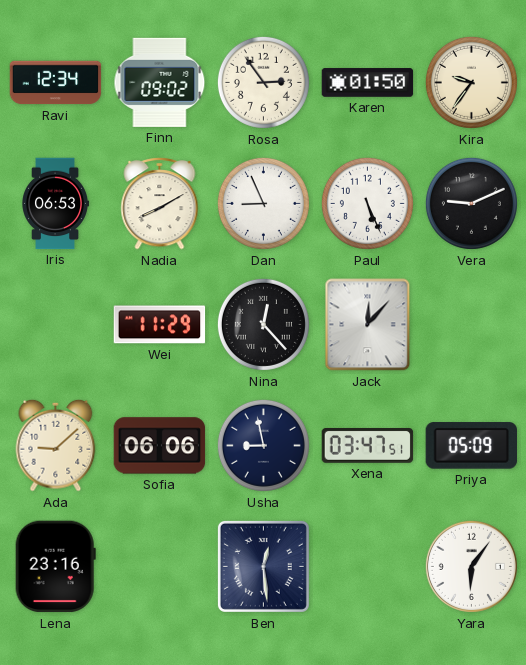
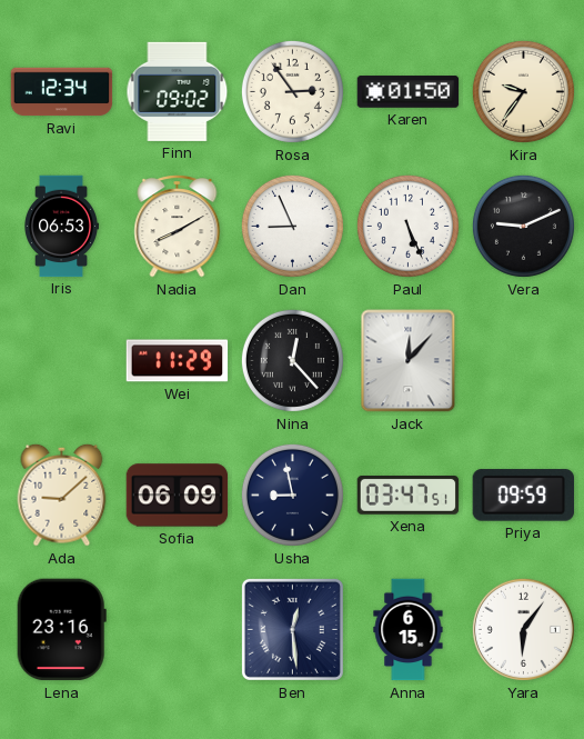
Sofia: 06:06 -> 06:09
Priya: 05:09 -> 09:59
Anna: none -> 6:15
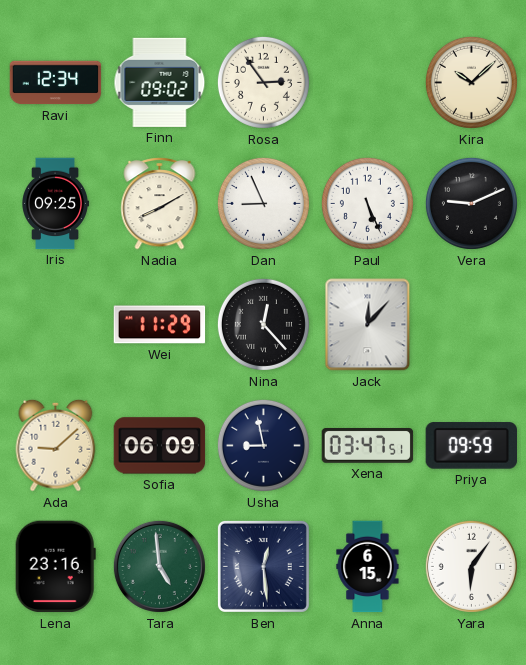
Karen: 01:50 -> none
Kira: 9:36 -> 10:08
Iris: 06:53 -> 09:25
Tara: none -> 4:59
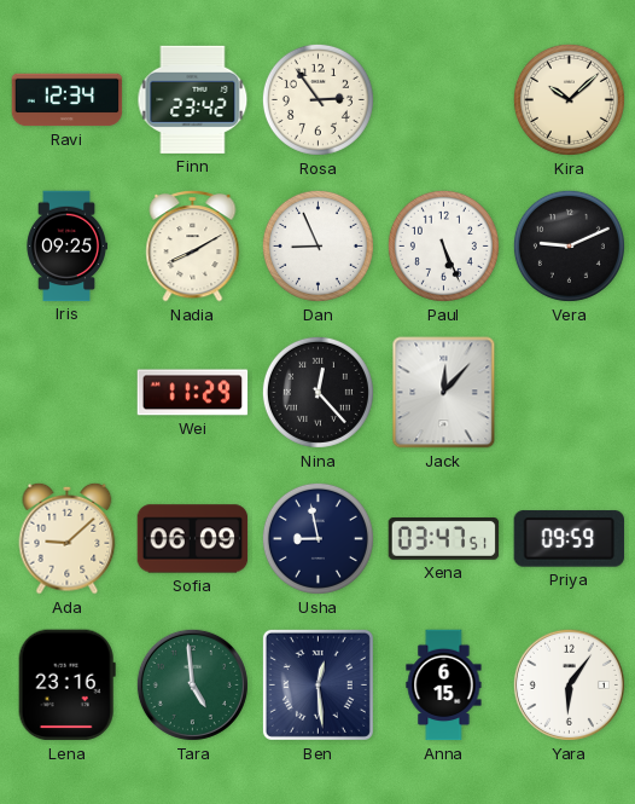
Finn: 09:02 -> 23:42
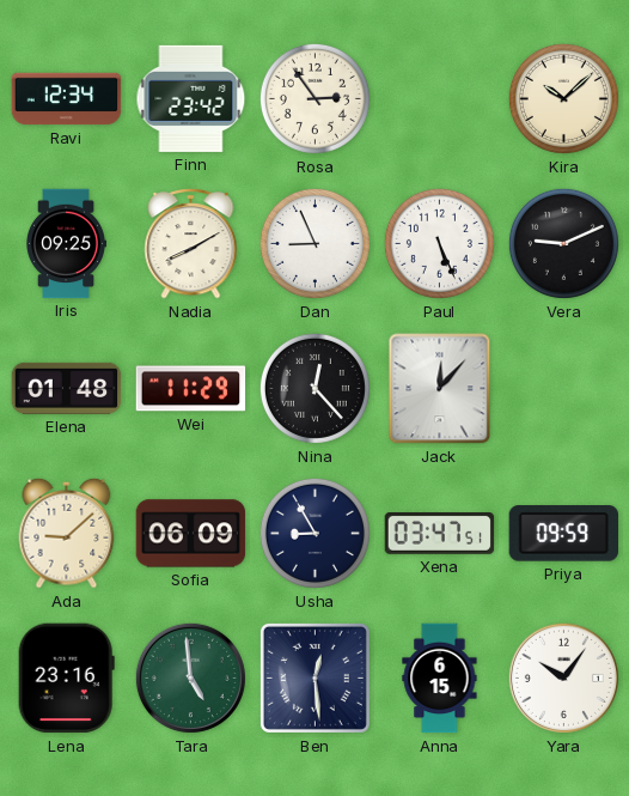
Elena: none -> 01:48
Usha: 8:58 -> 8:55
Yara: 6:06 -> 10:06
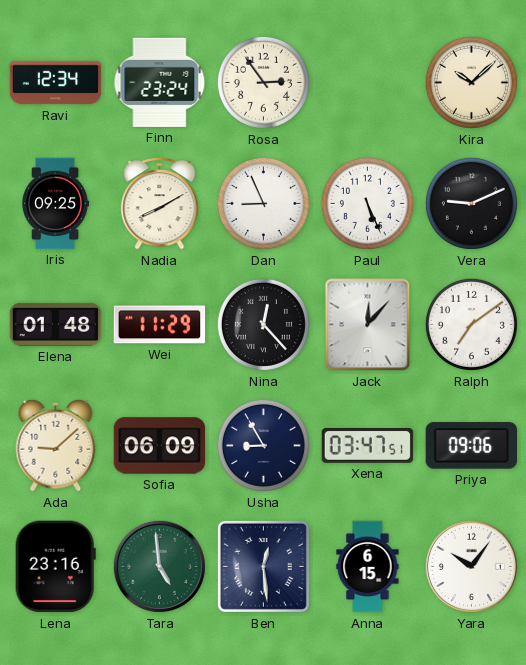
Finn: 23:42 -> 23:24
Ralph: none -> 7:09
Priya: 09:59 -> 09:06
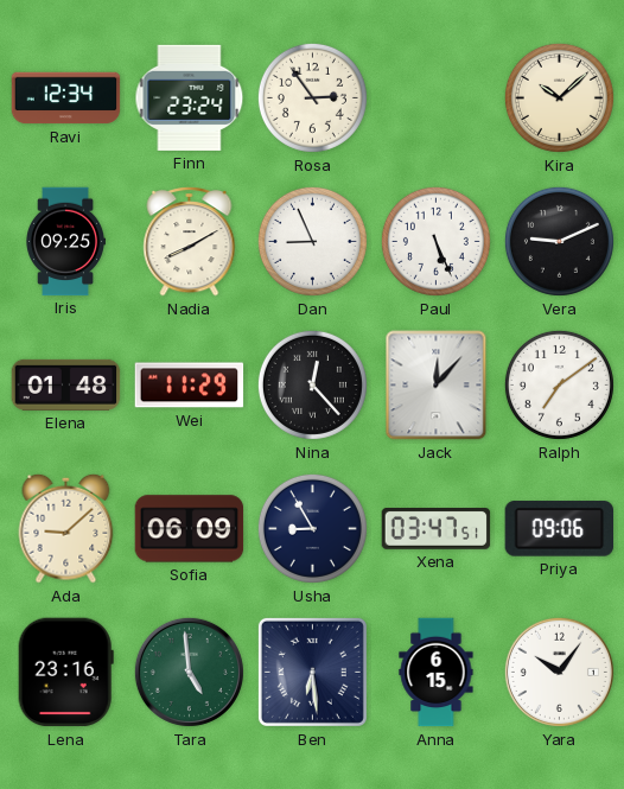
Ben: 12:29 -> 6:29
